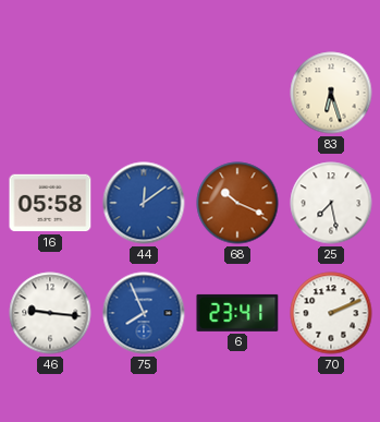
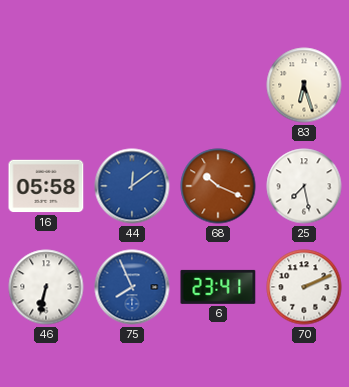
46: 9:16 -> 6:32
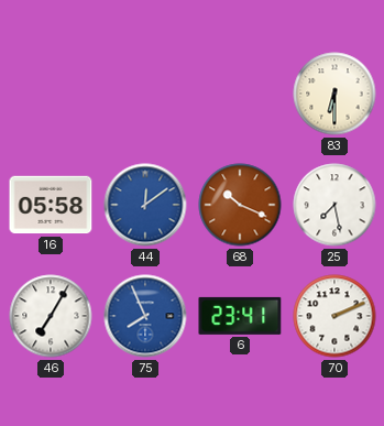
83: 6:27 -> 6:30
46: 6:32 -> 7:05
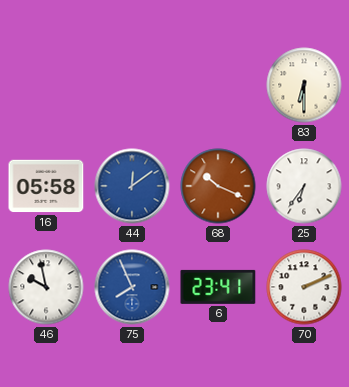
25: 7:28 -> 6:36
46: 7:05 -> 9:58
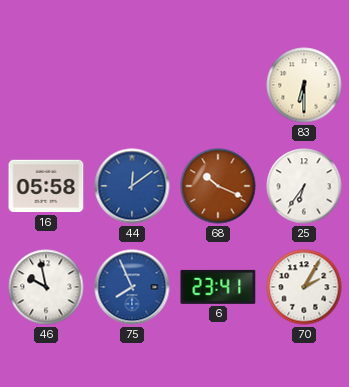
70: 2:11 -> 2:05
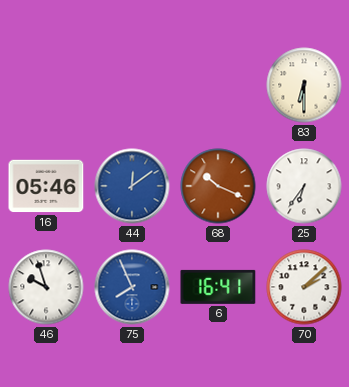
16: 05:58 -> 05:46
46: 9:58 -> 9:57
6: 23:41 -> 16:41
70: 2:05 -> 2:08
